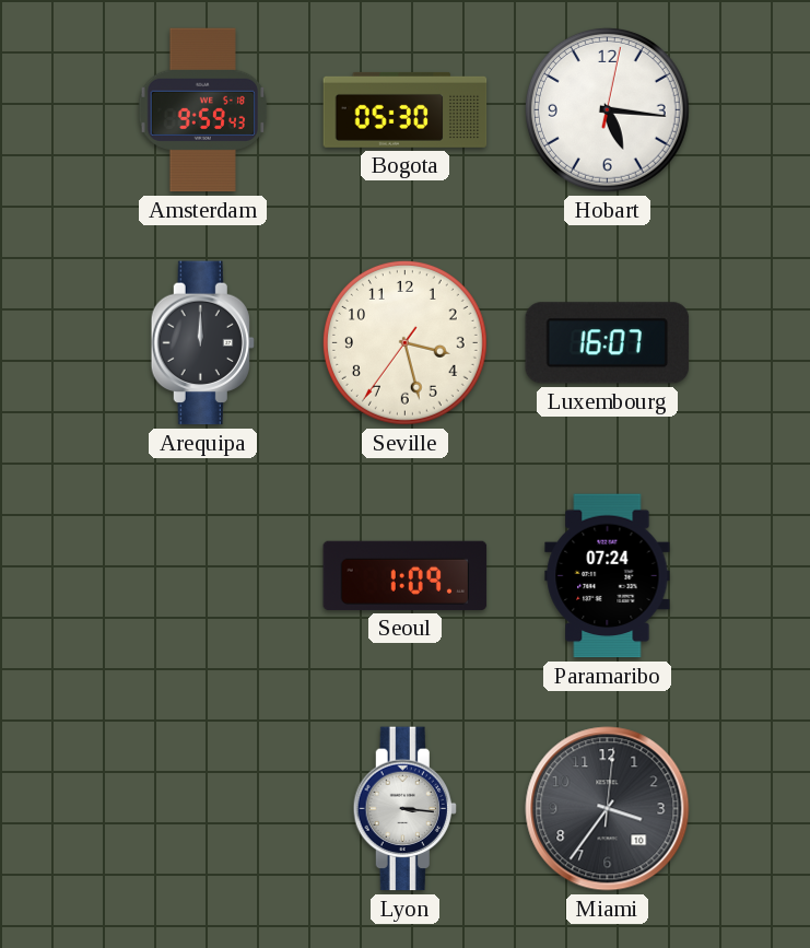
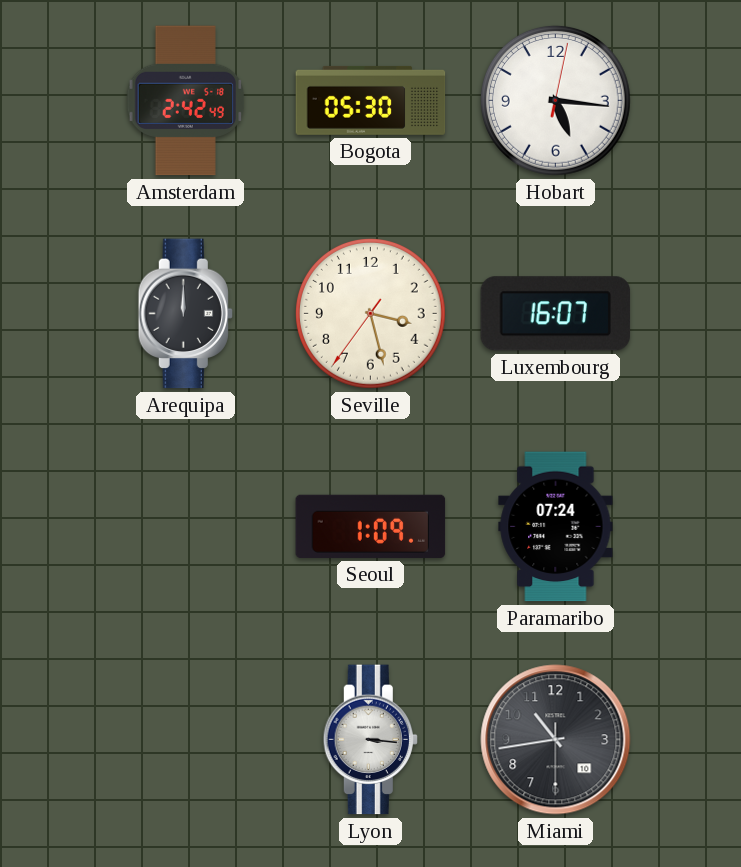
Amsterdam: 9:59 -> 2:42
Miami: 3:36 -> 10:43
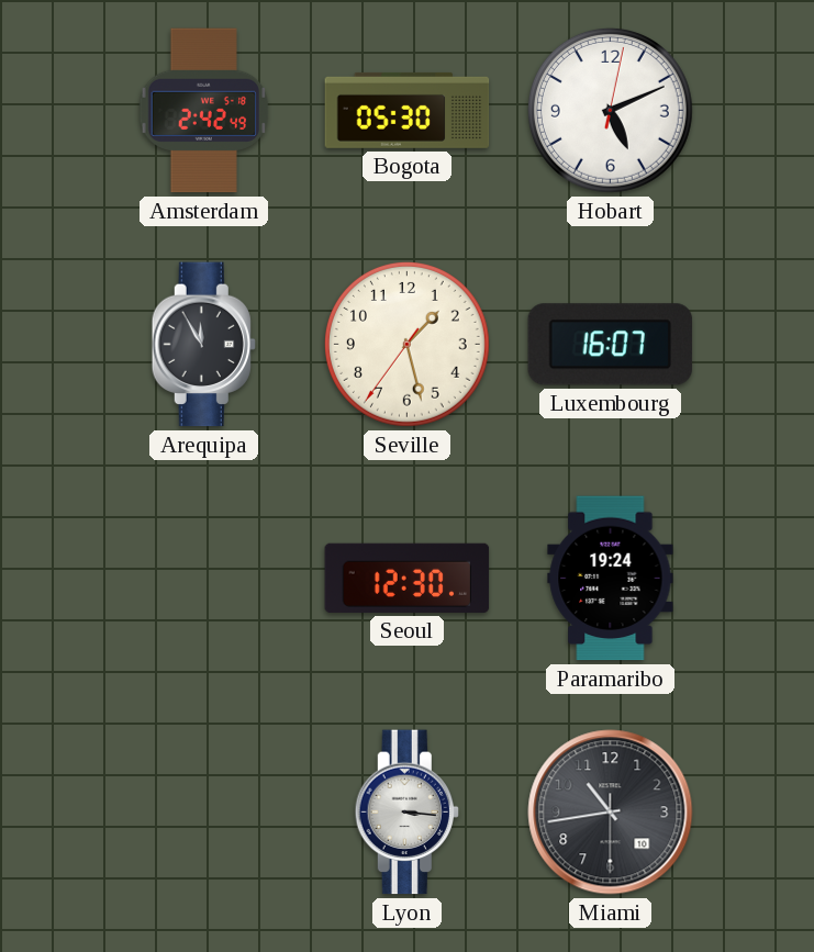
Hobart: 5:16 -> 5:11
Arequipa: 12:00 -> 11:55
Seville: 3:27 -> 1:27
Seoul: 1:09 -> 12:30
Paramaribo: 07:24 -> 19:24
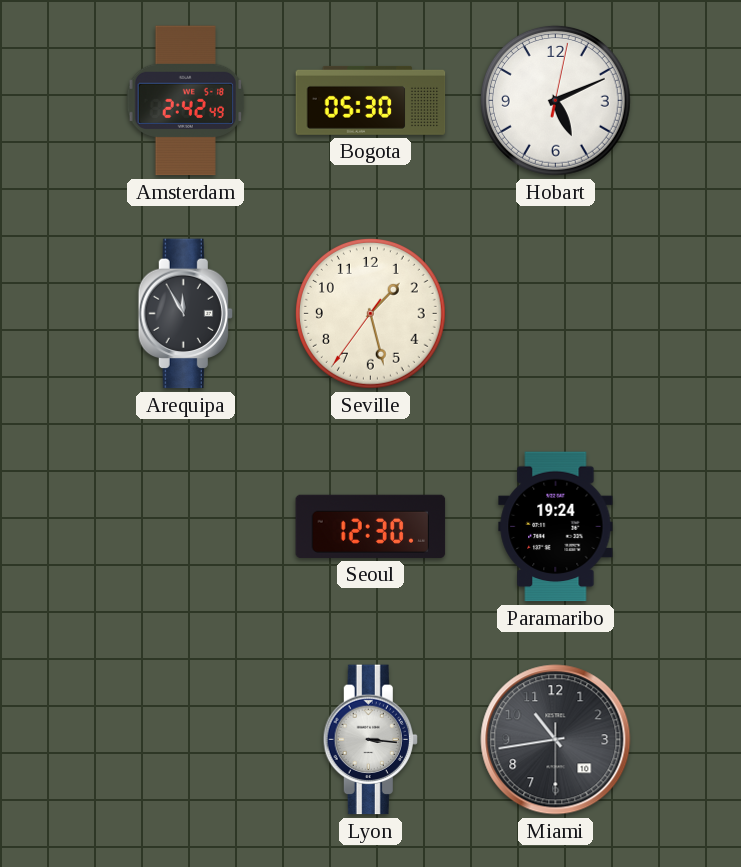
Luxembourg: 16:07 -> none
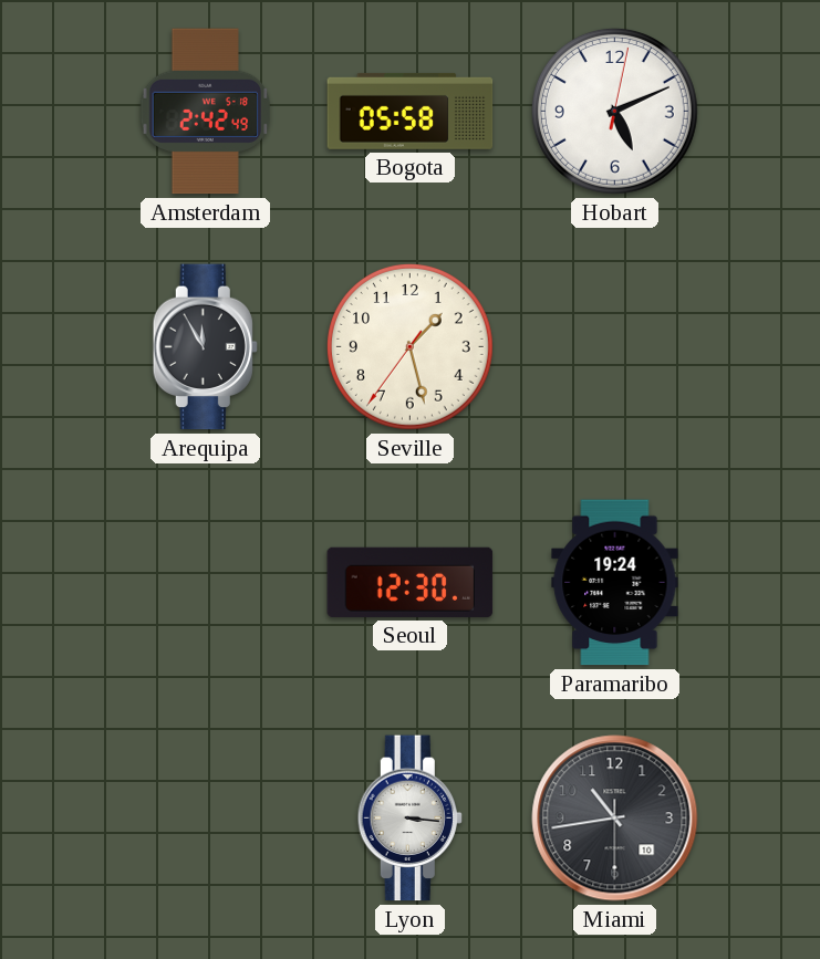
Bogota: 05:30 -> 05:58
